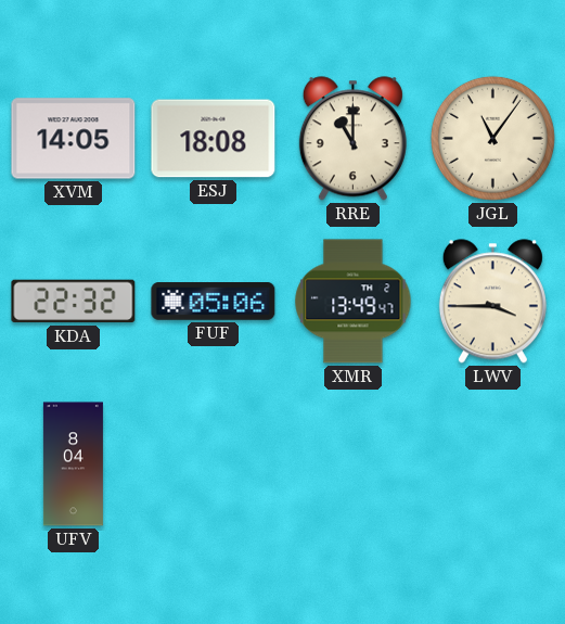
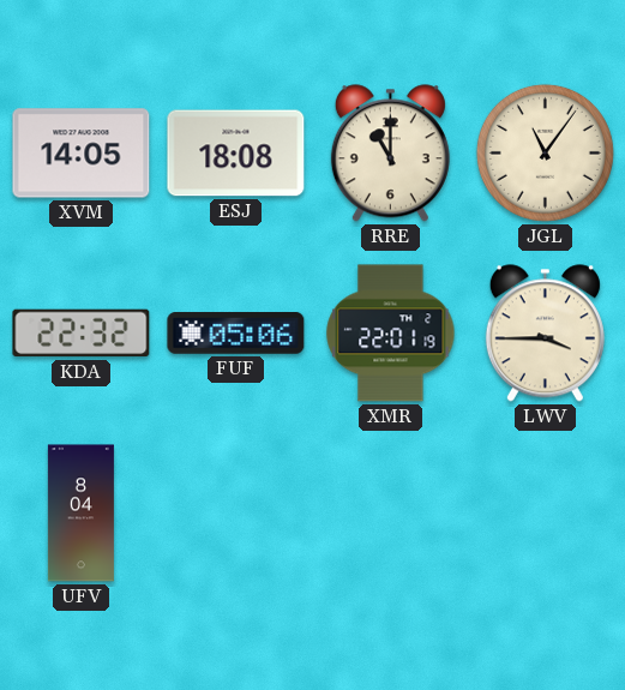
XMR: 13:49 -> 22:01
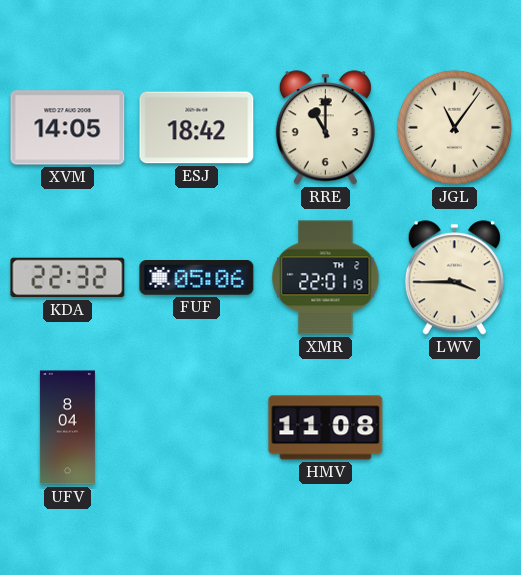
ESJ: 18:08 -> 18:42
HMV: none -> 11:08
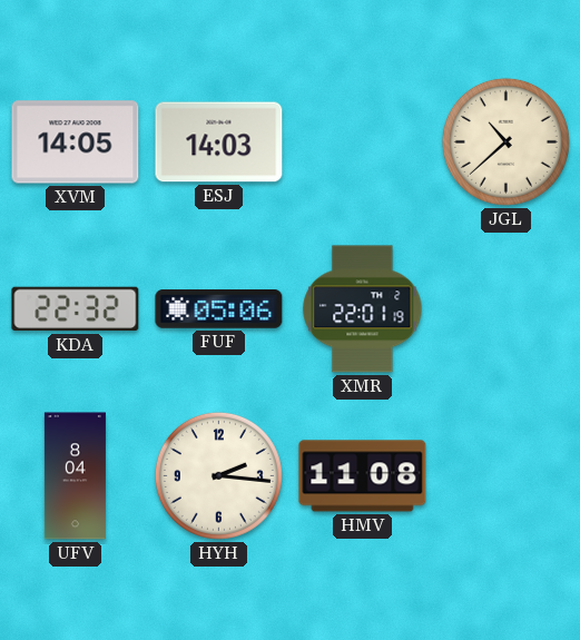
ESJ: 18:42 -> 14:03
RRE: 11:00 -> none
JGL: 11:06 -> 10:38
LWV: 3:45 -> none
HYH: none -> 2:16
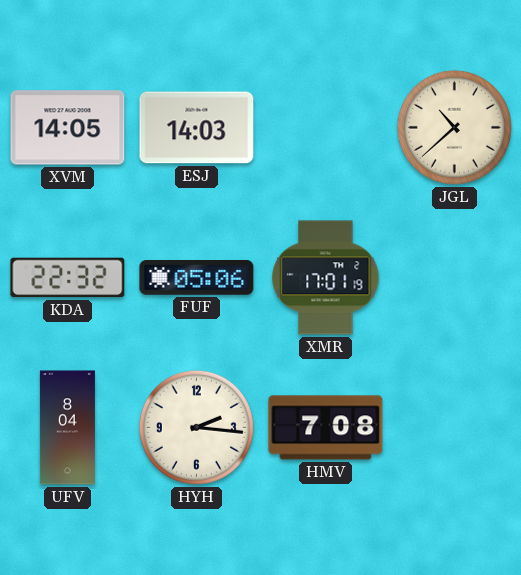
XMR: 22:01 -> 17:01
HMV: 11:08 -> 7:08
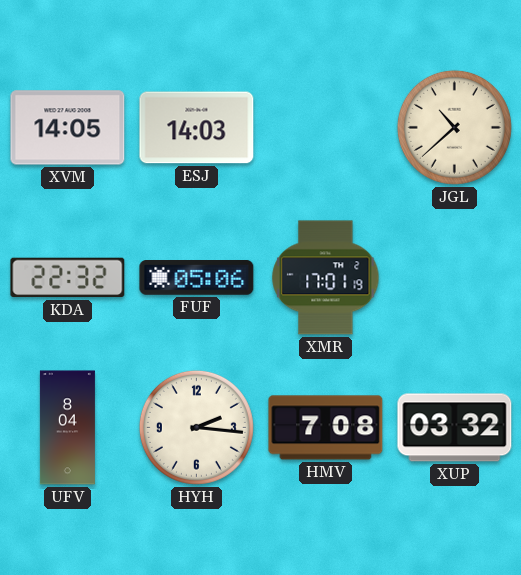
XUP: none -> 03:32
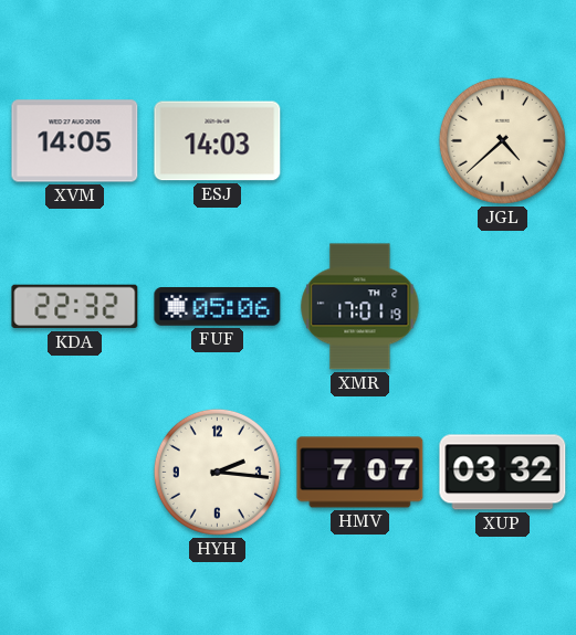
JGL: 10:38 -> 4:38
UFV: 8:04 -> none
HMV: 7:08 -> 7:07
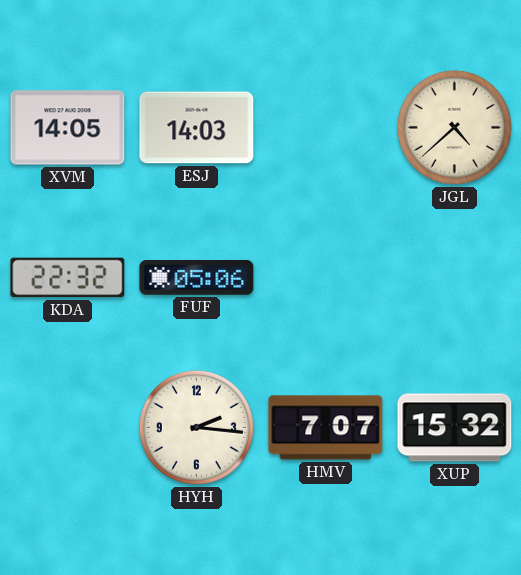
XMR: 17:01 -> none
XUP: 03:32 -> 15:32
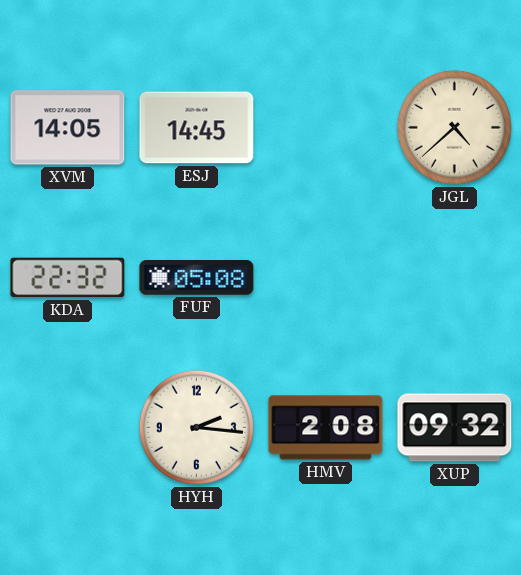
ESJ: 14:03 -> 14:45
FUF: 05:06 -> 05:08
HMV: 7:07 -> 2:08
XUP: 15:32 -> 09:32
